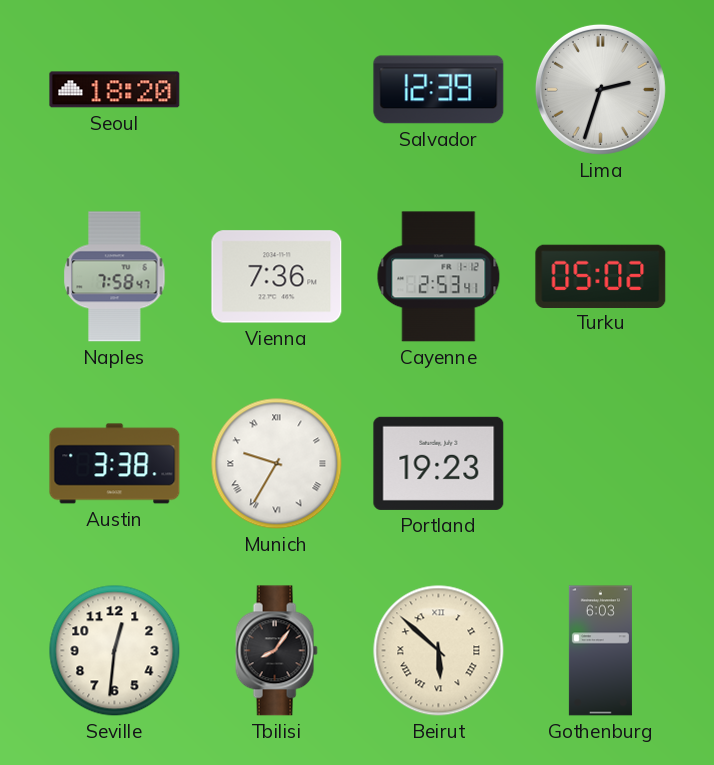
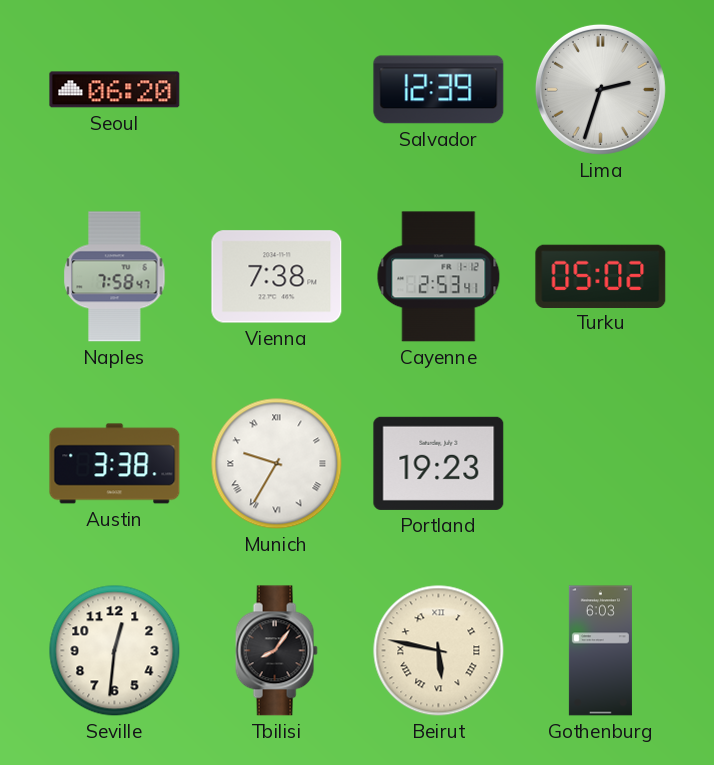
Seoul: 18:20 -> 06:20
Vienna: 7:36 -> 7:38
Beirut: 5:52 -> 5:47
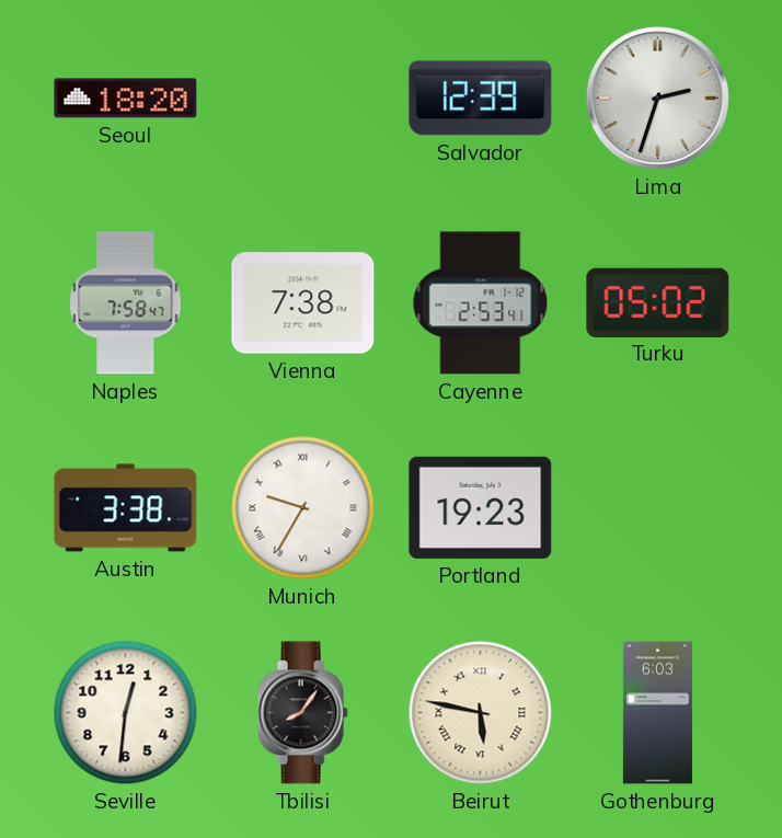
Seoul: 06:20 -> 18:20
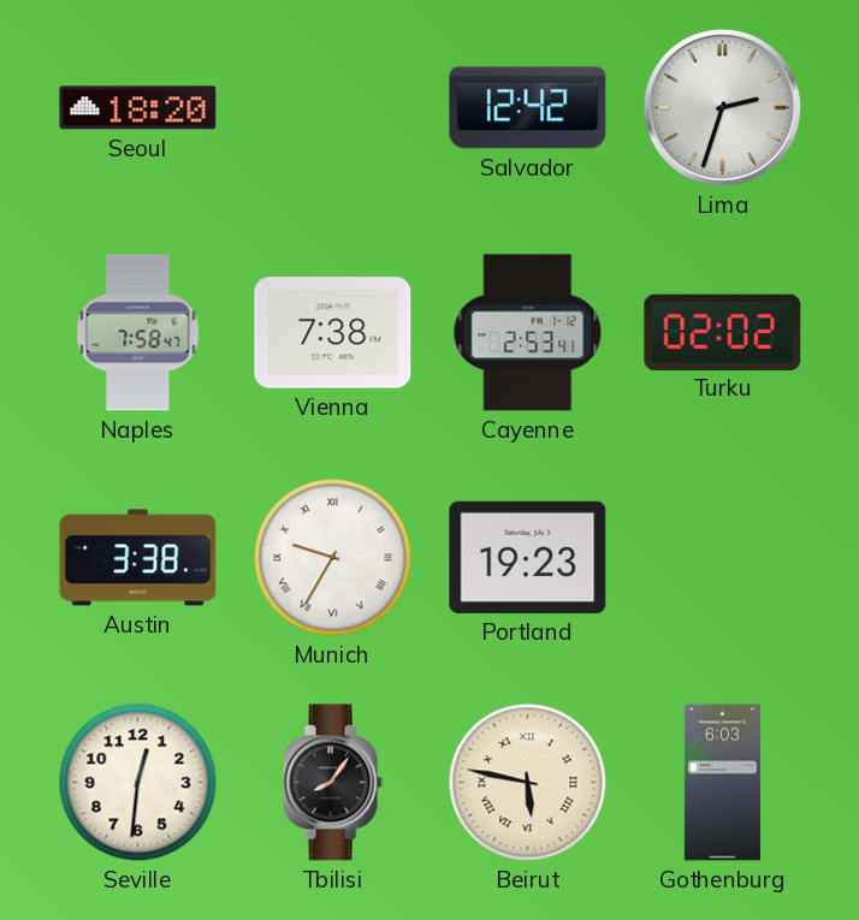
Salvador: 12:39 -> 12:42
Turku: 05:02 -> 02:02
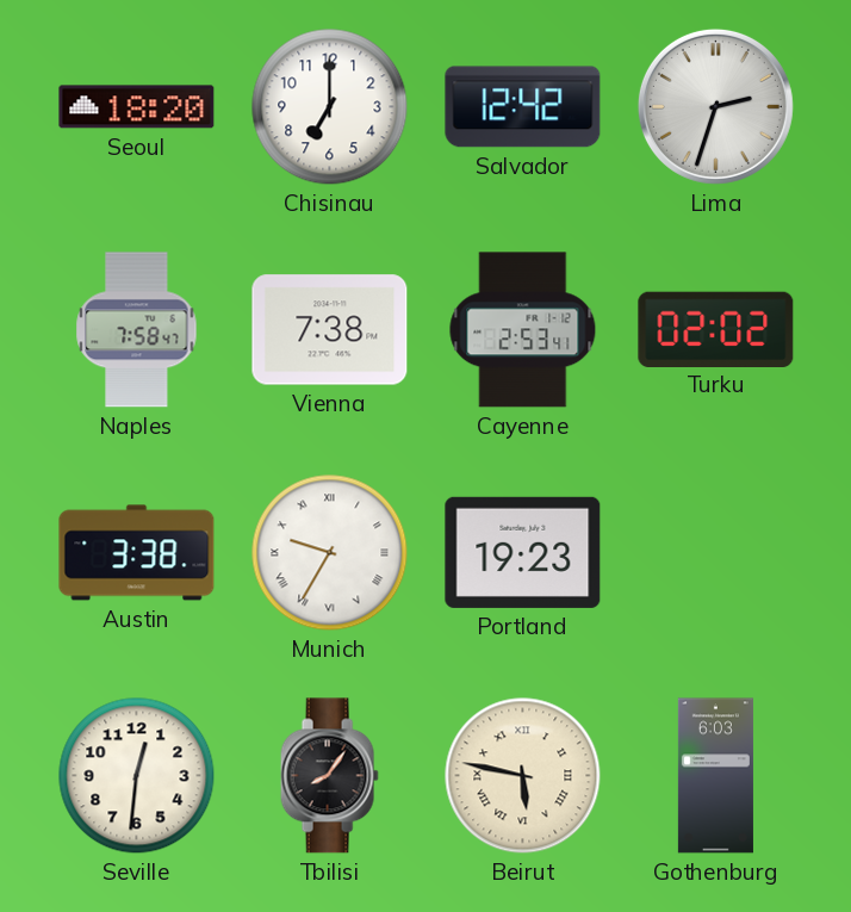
Chisinau: none -> 7:00
